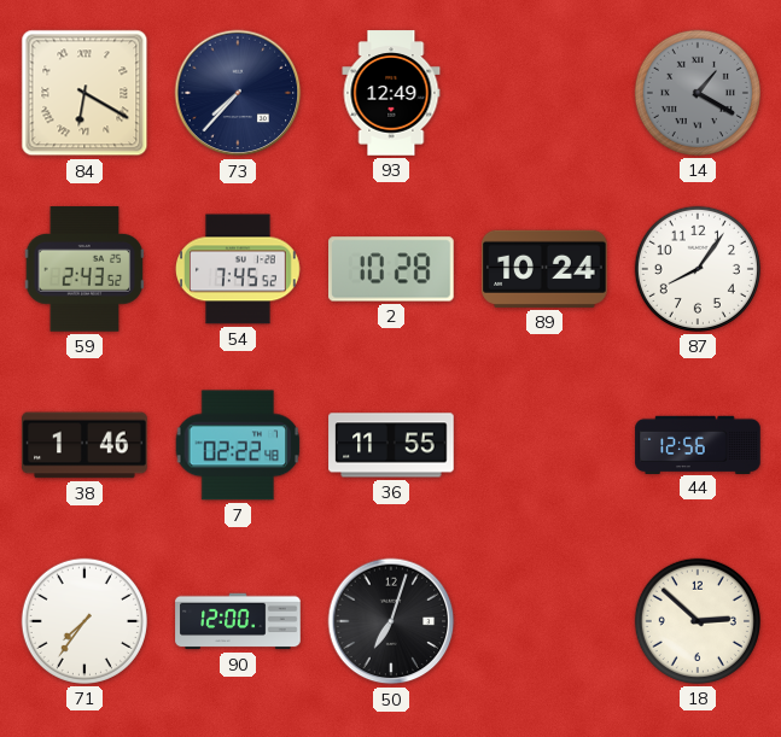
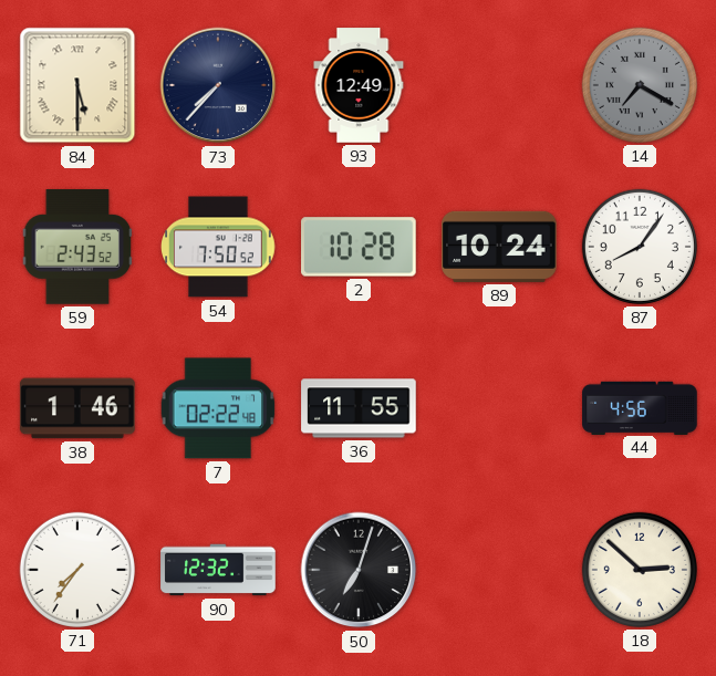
84: 6:20 -> 5:30
14: 1:20 -> 7:20
54: 7:45 -> 7:50
44: 12:56 -> 4:56
90: 12:00 -> 12:32
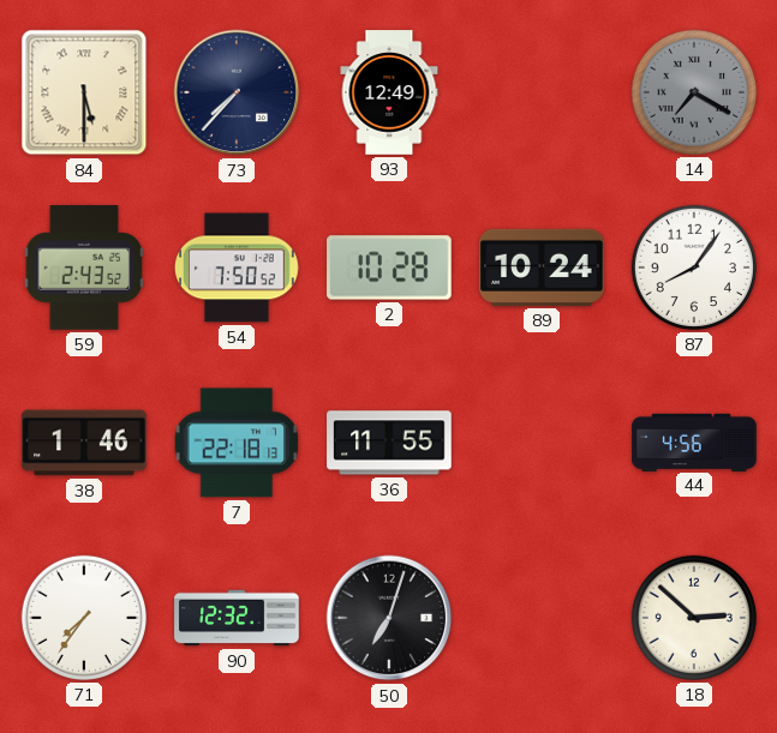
7: 02:22 -> 22:18
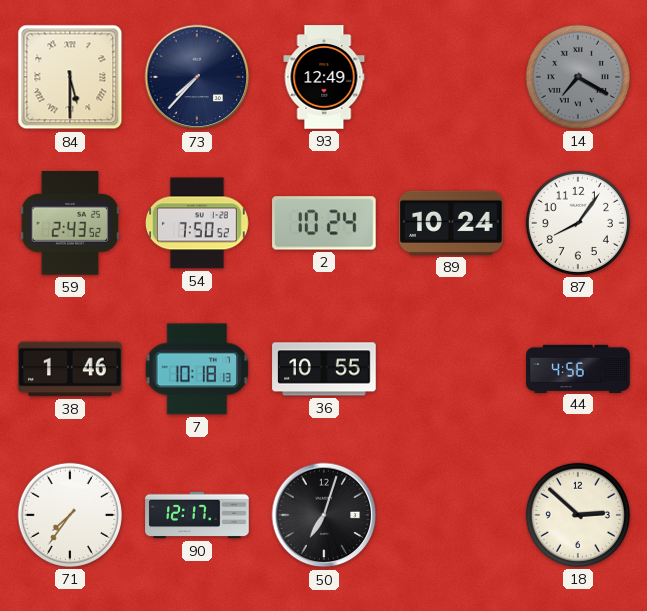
2: 10:28 -> 10:24
7: 22:18 -> 10:18
36: 11:55 -> 10:55
90: 12:32 -> 12:17
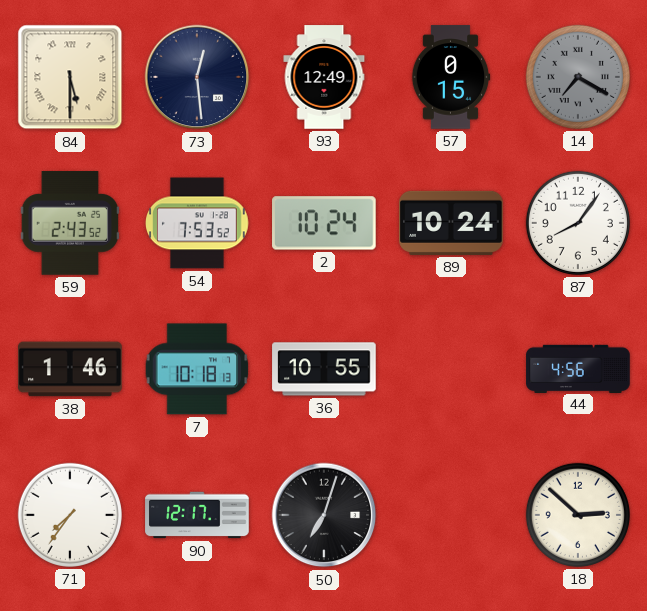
73: 7:37 -> 12:29
57: none -> 0:15
54: 7:50 -> 7:53
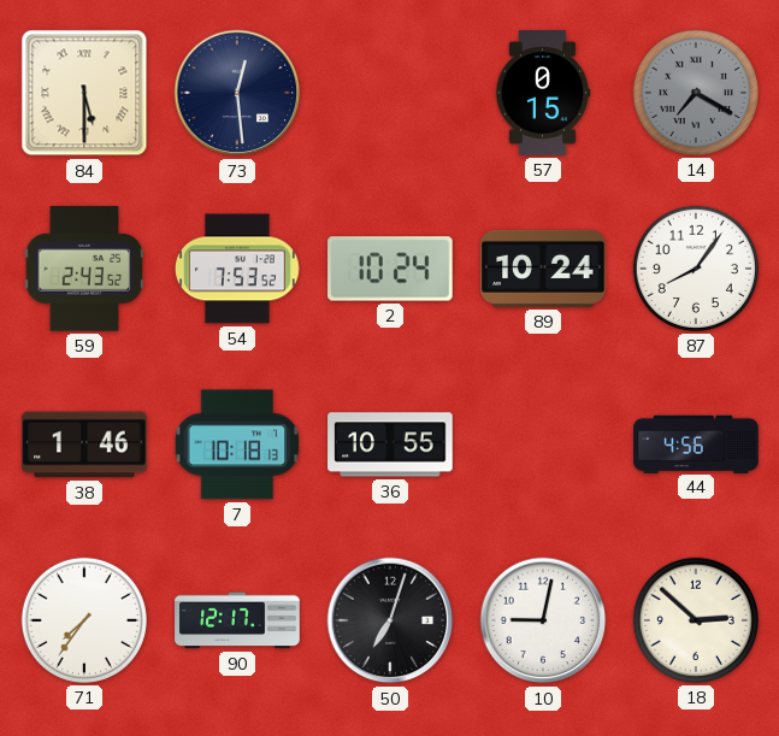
93: 12:49 -> none
10: none -> 9:02
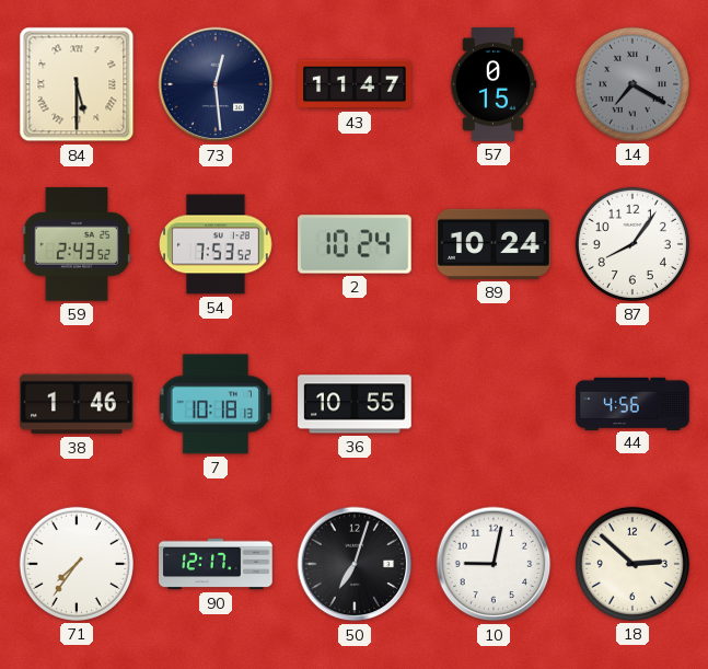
43: none -> 11:47
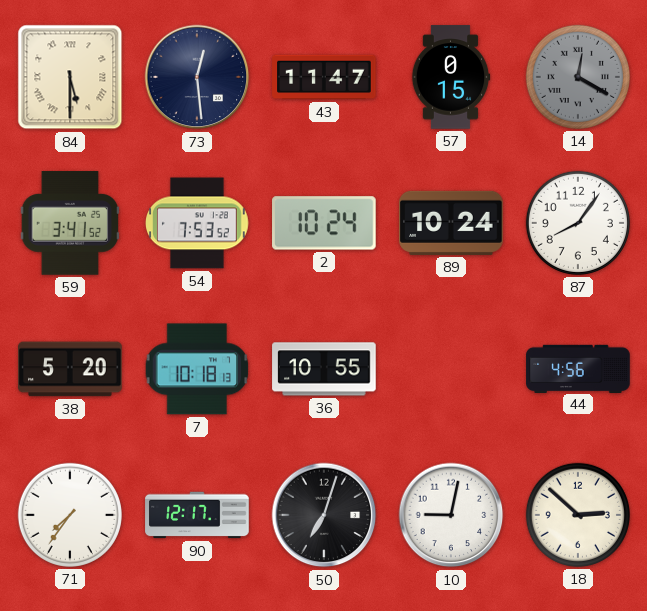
14: 7:20 -> 12:20
59: 2:43 -> 3:41
38: 1:46 -> 5:20
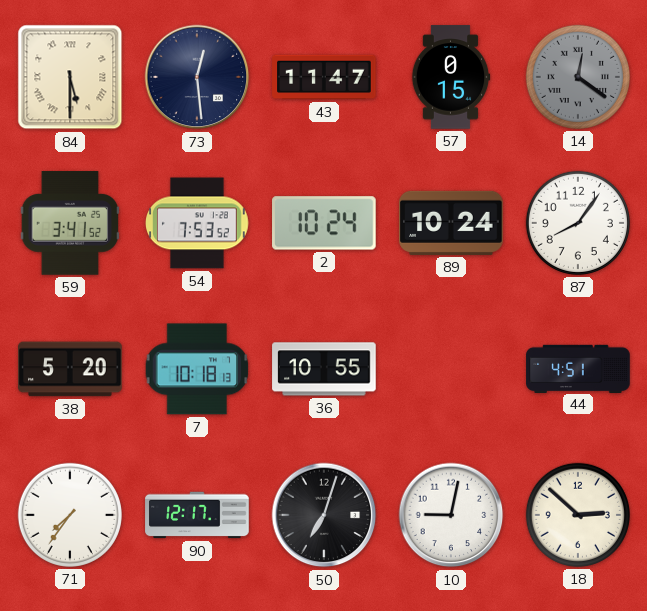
14: 12:20 -> 12:21
44: 4:56 -> 4:51
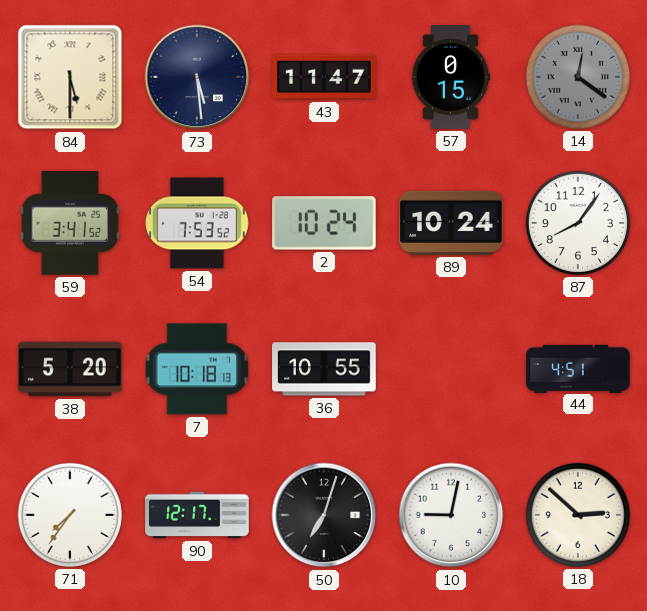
73: 12:29 -> 5:29
